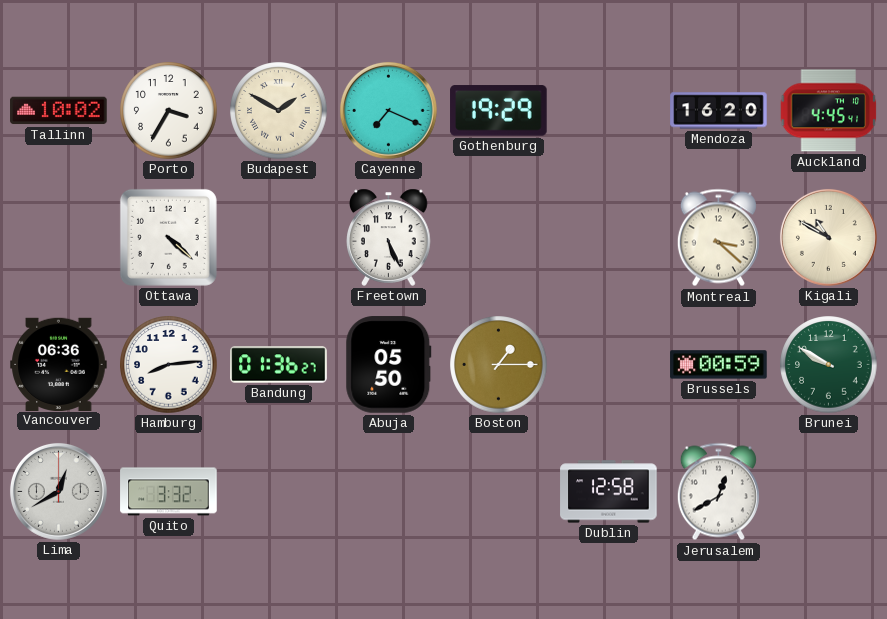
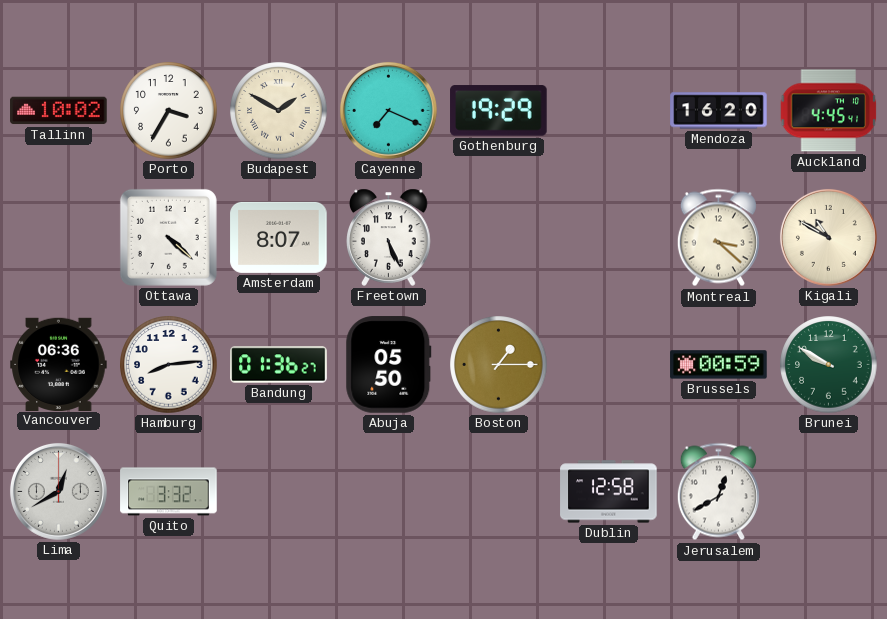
Amsterdam: none -> 8:07
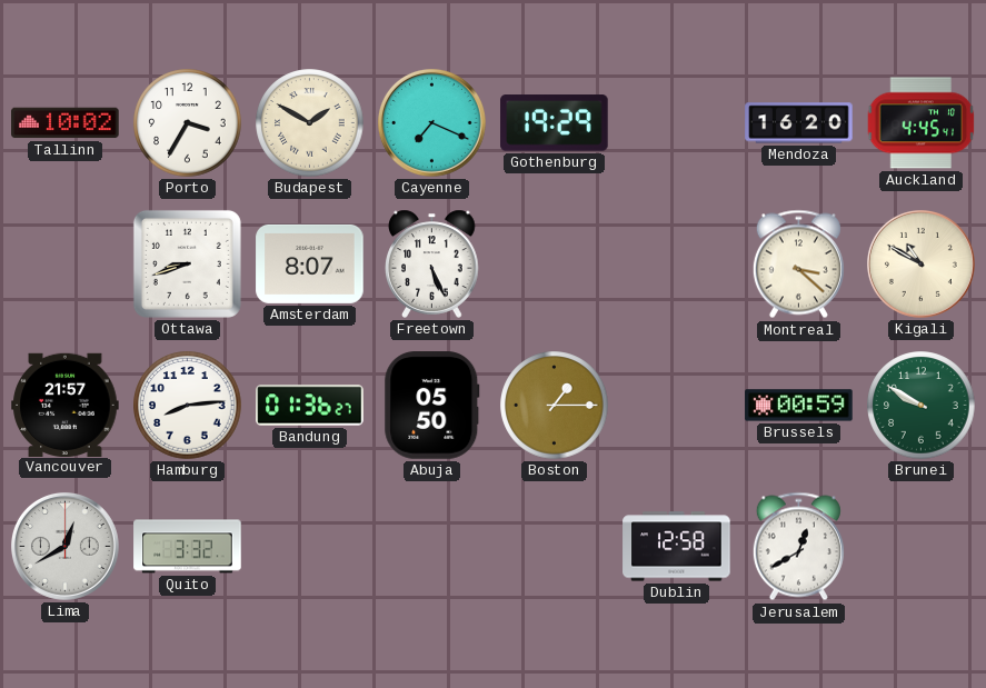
Ottawa: 4:22 -> 8:42
Vancouver: 06:36 -> 21:57
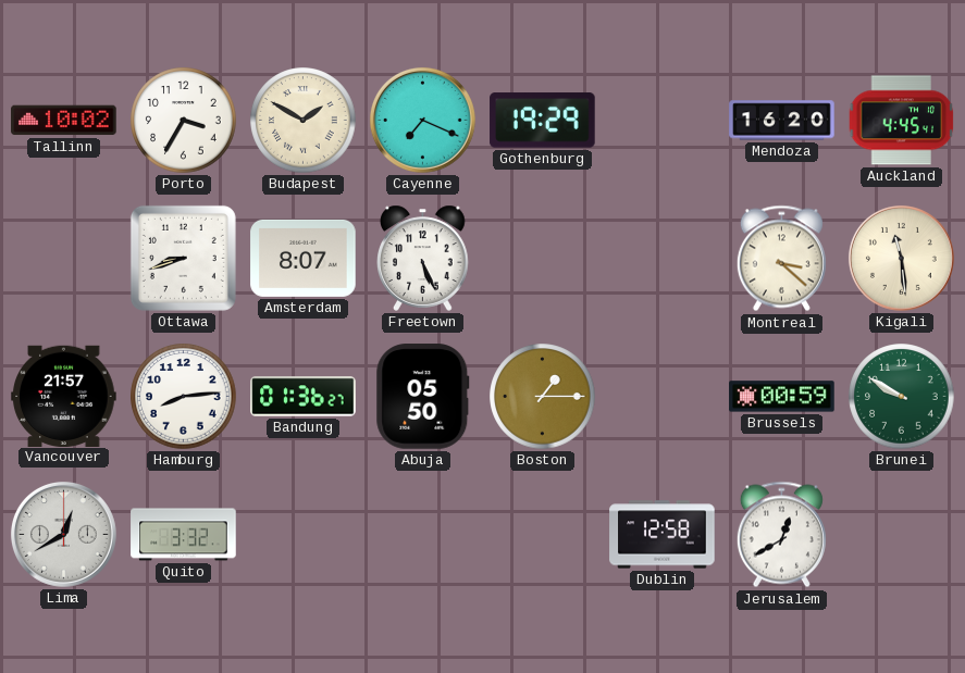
Kigali: 10:50 -> 11:29
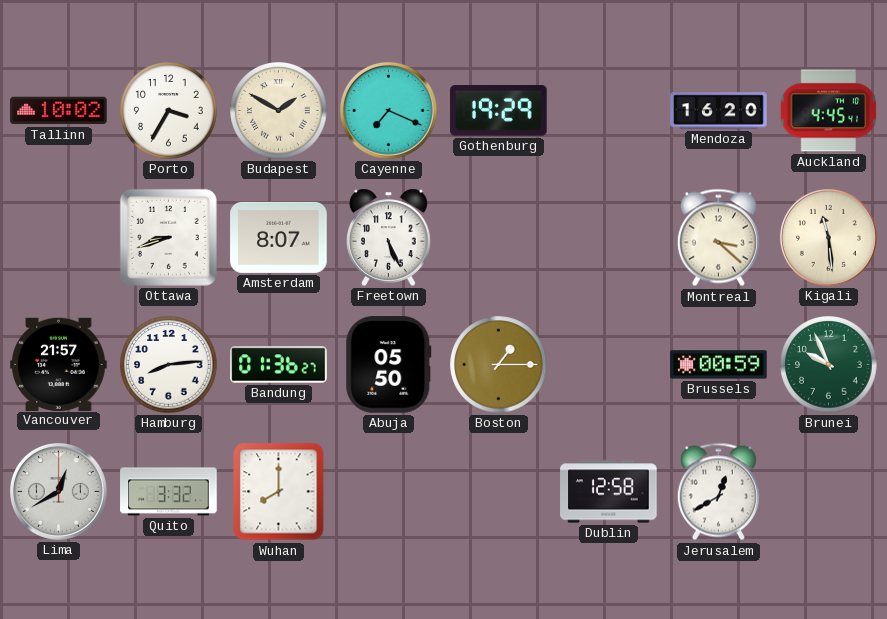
Brunei: 9:50 -> 9:56
Wuhan: none -> 8:00
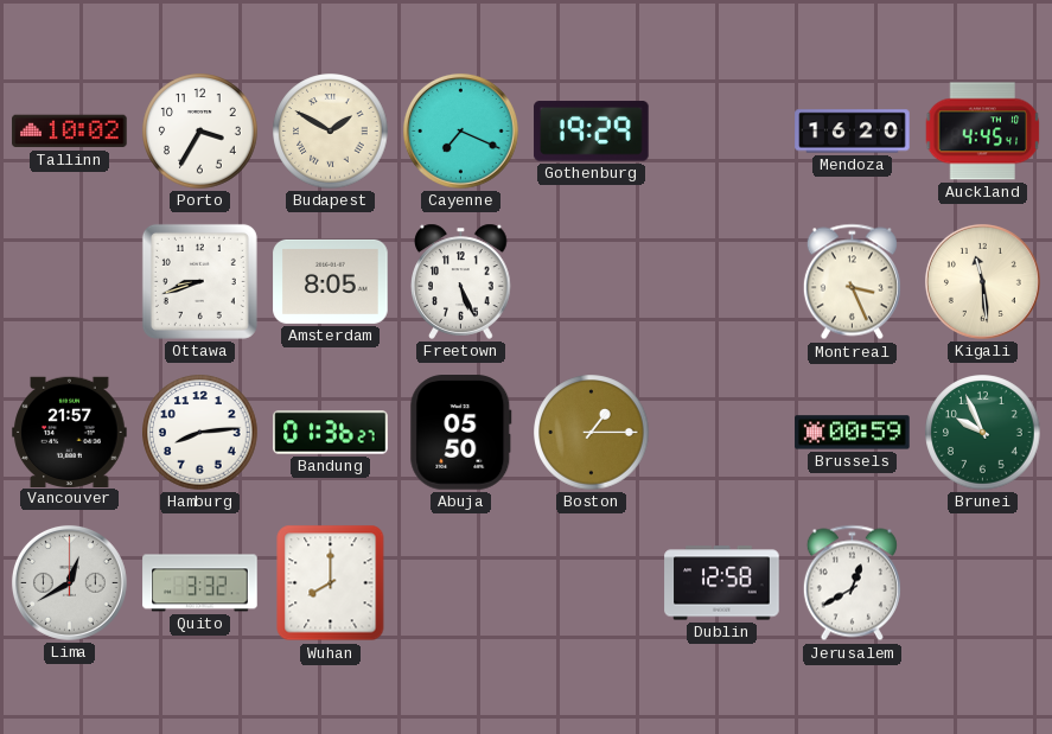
Amsterdam: 8:07 -> 8:05
Montreal: 3:22 -> 3:26
